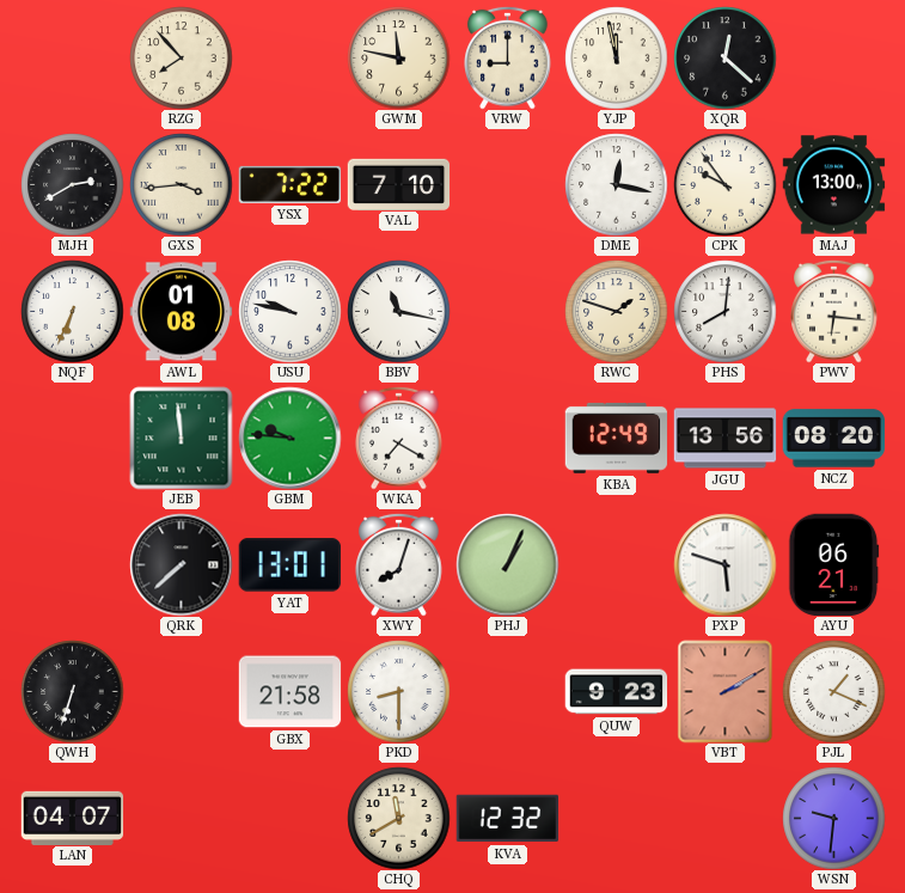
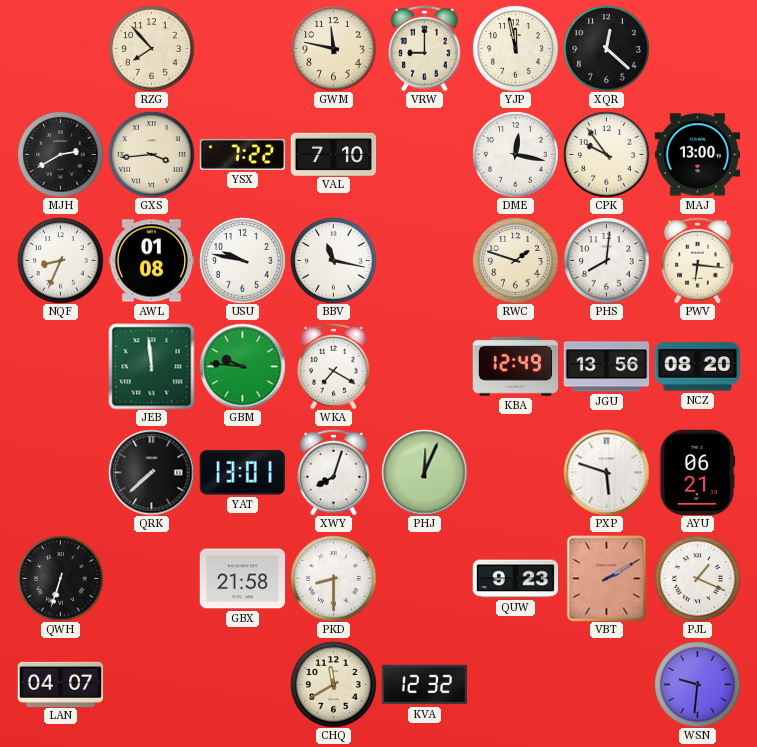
NQF: 6:34 -> 8:34
PHJ: 1:04 -> 12:04
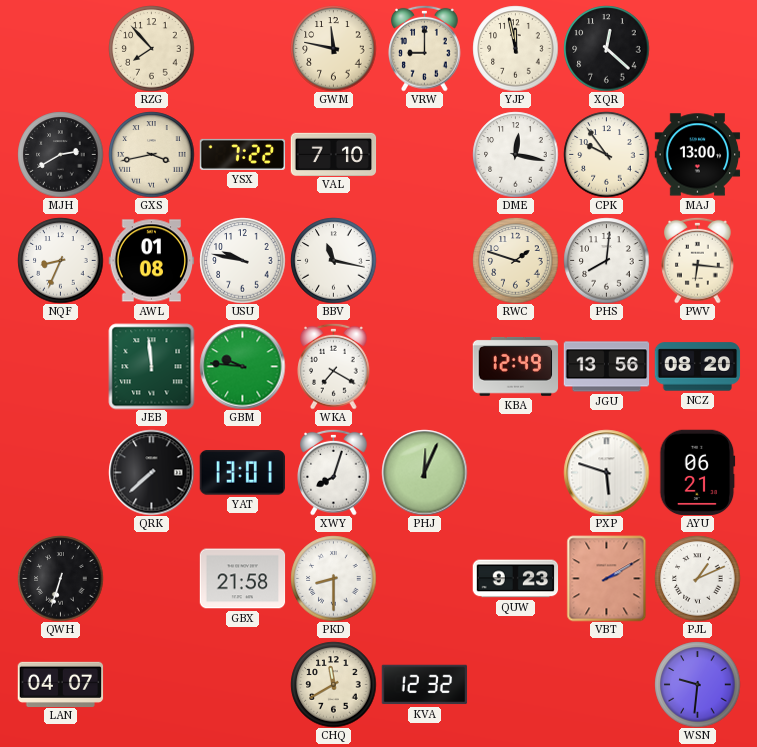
GXS: 3:44 -> 3:43
PJL: 1:19 -> 1:11
